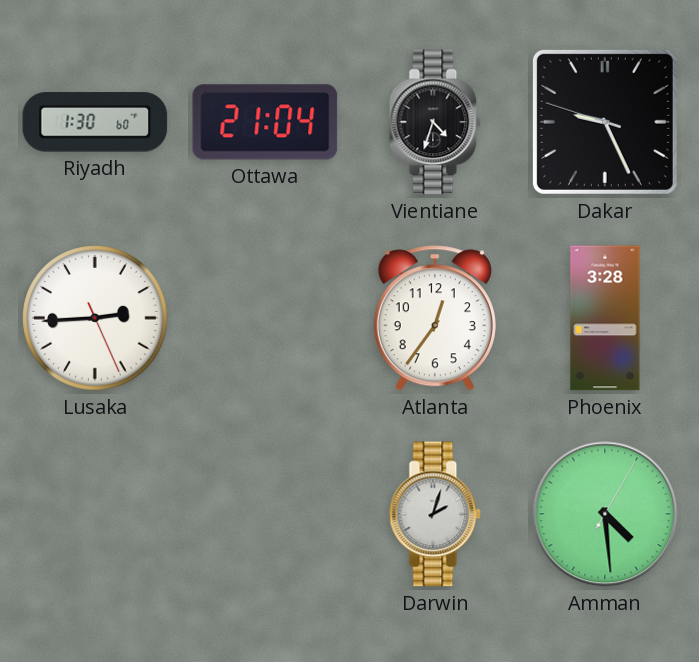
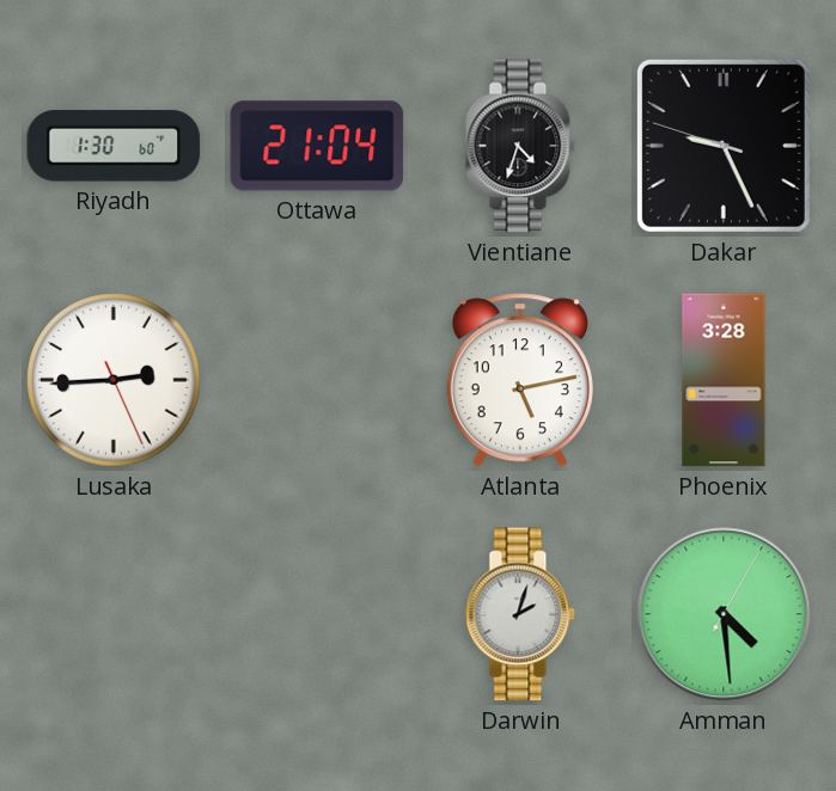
Atlanta: 12:36 -> 5:13
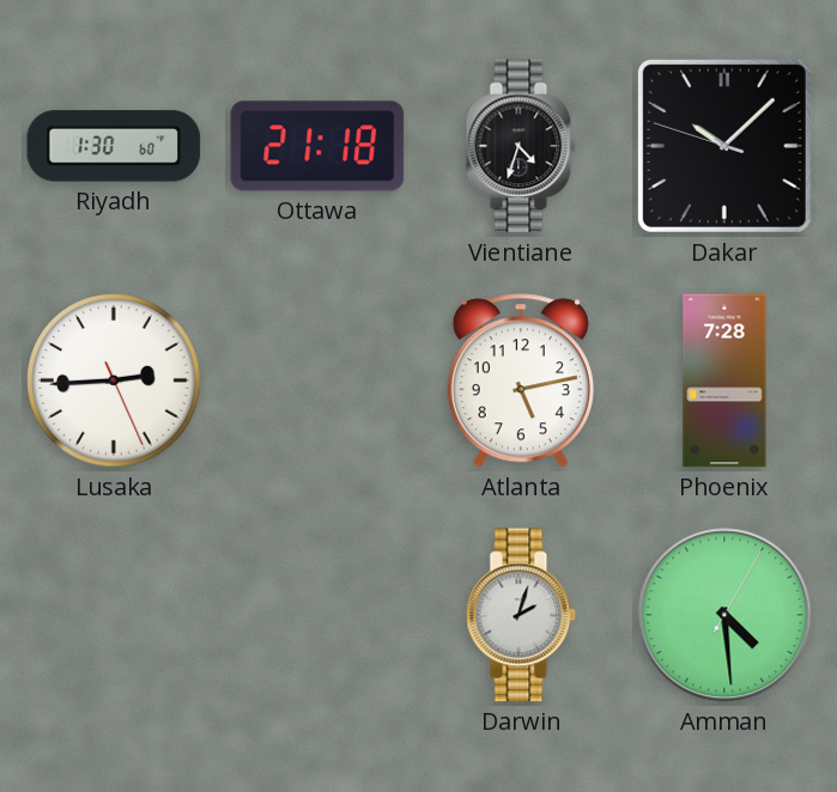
Ottawa: 21:04 -> 21:18
Dakar: 9:25 -> 10:07
Phoenix: 3:28 -> 7:28
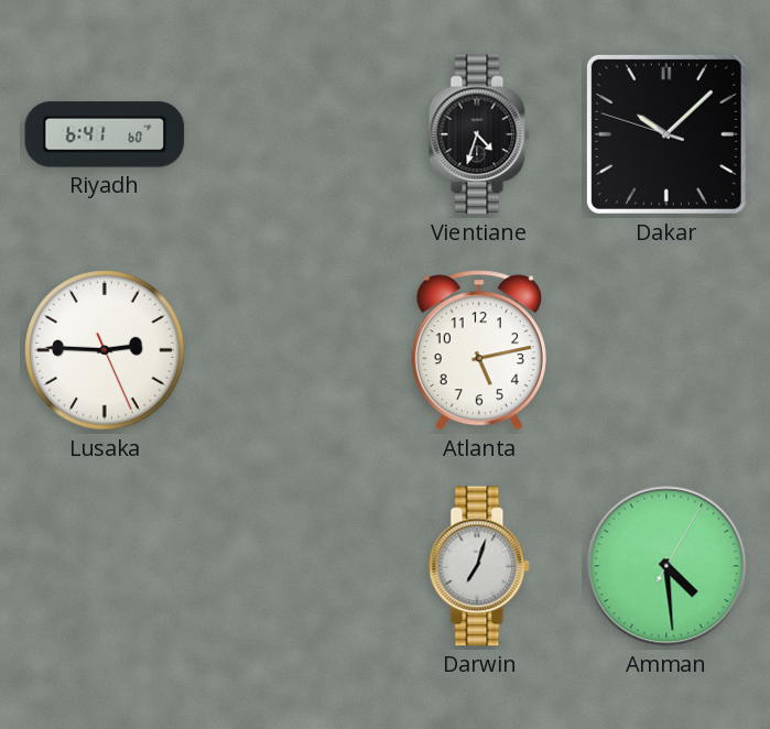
Riyadh: 1:30 -> 6:41
Ottawa: 21:18 -> none
Lusaka: 2:44 -> 2:45
Phoenix: 7:28 -> none
Darwin: 2:03 -> 7:03
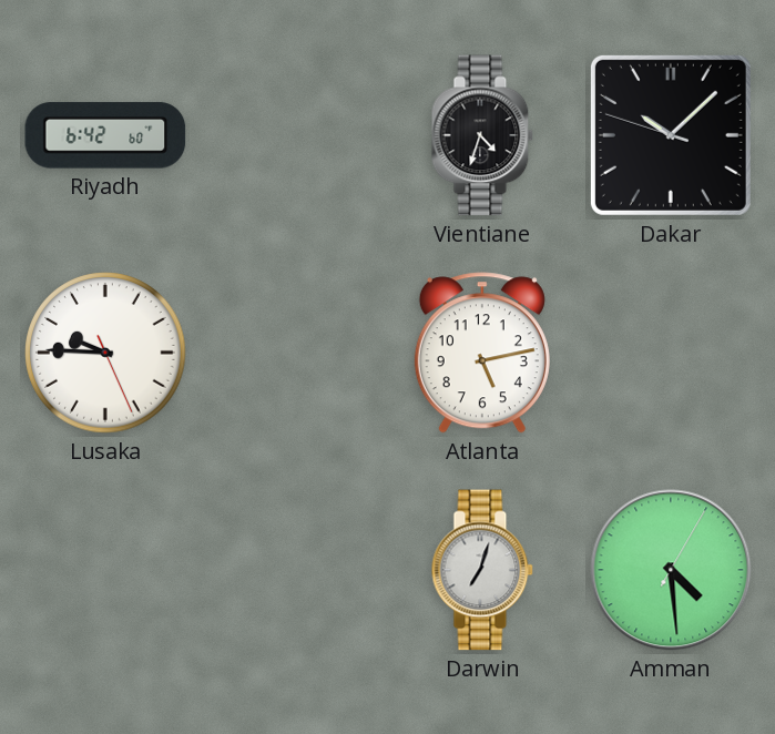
Riyadh: 6:41 -> 6:42
Lusaka: 2:45 -> 9:45
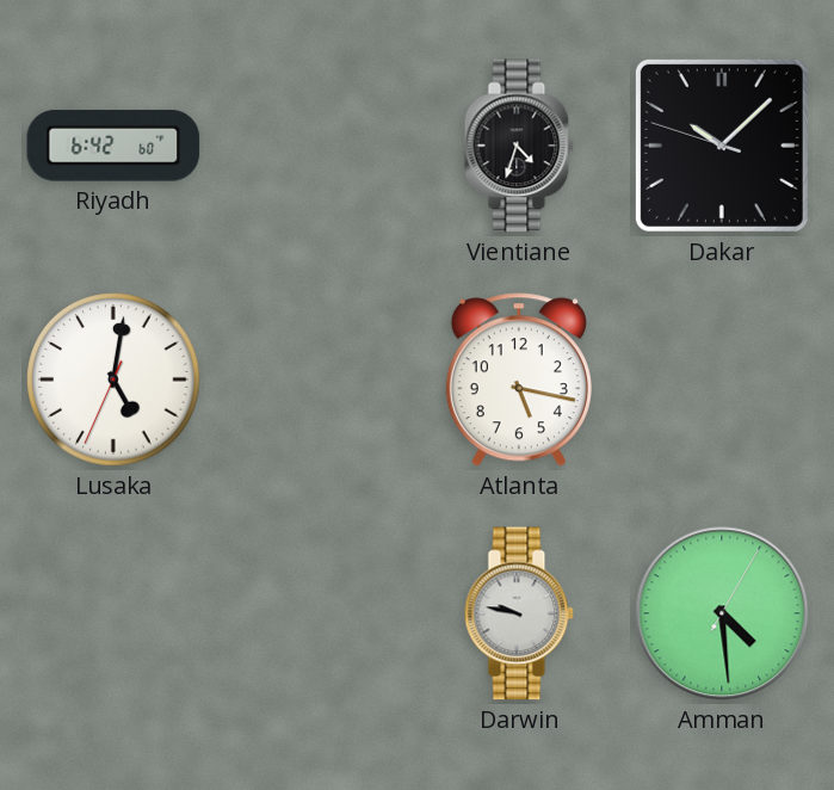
Lusaka: 9:45 -> 5:01
Atlanta: 5:13 -> 5:17
Darwin: 7:03 -> 9:47
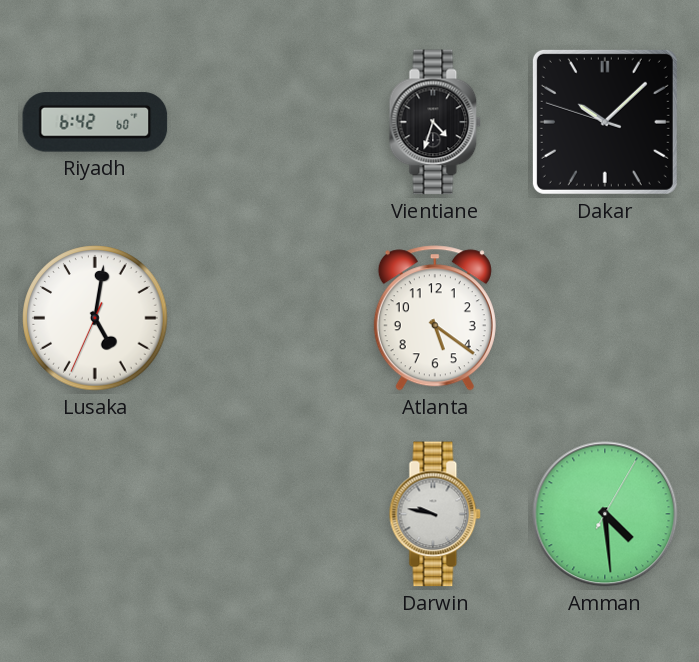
Atlanta: 5:17 -> 5:21
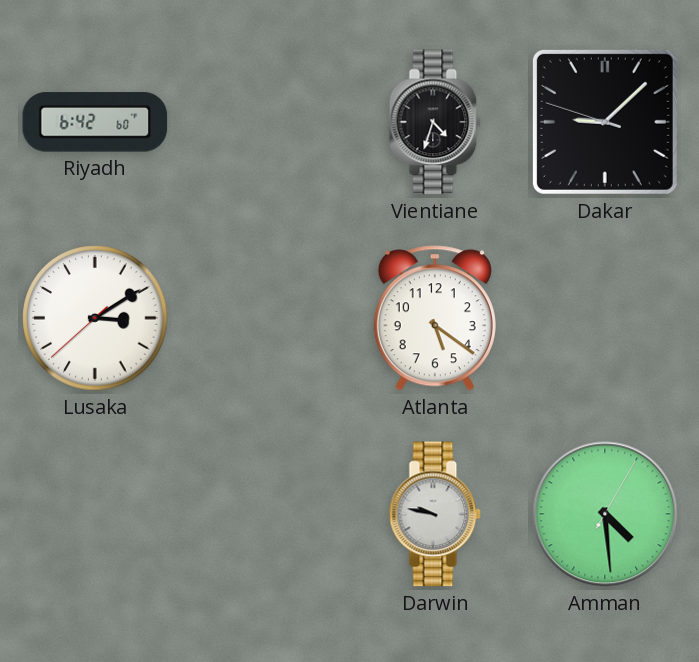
Dakar: 10:07 -> 9:07
Lusaka: 5:01 -> 3:09
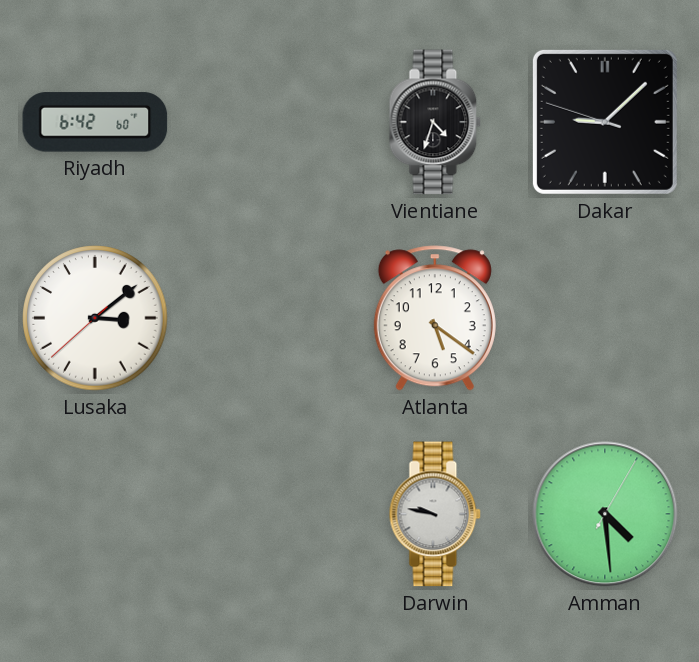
Lusaka: 3:09 -> 3:08
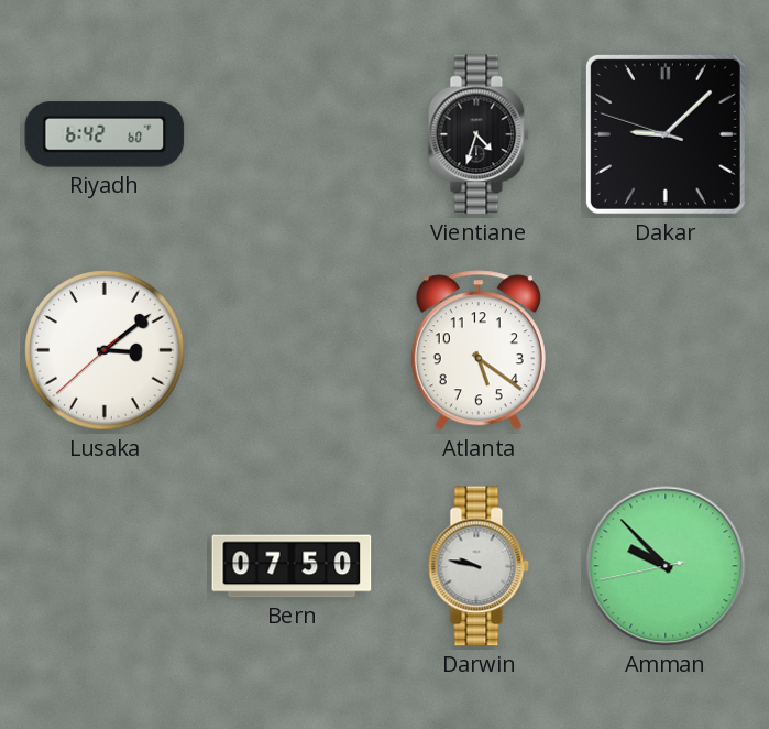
Bern: none -> 07:50
Amman: 4:29 -> 9:52
